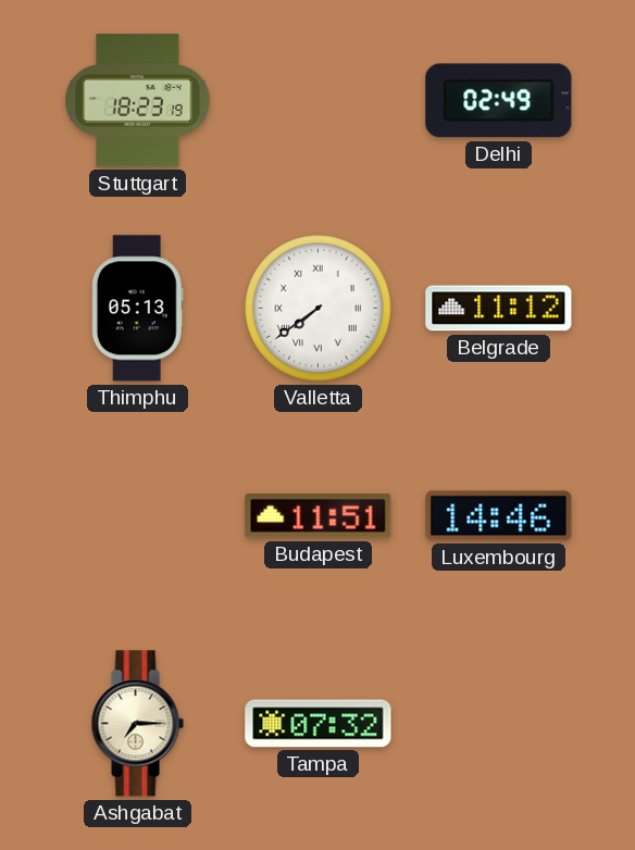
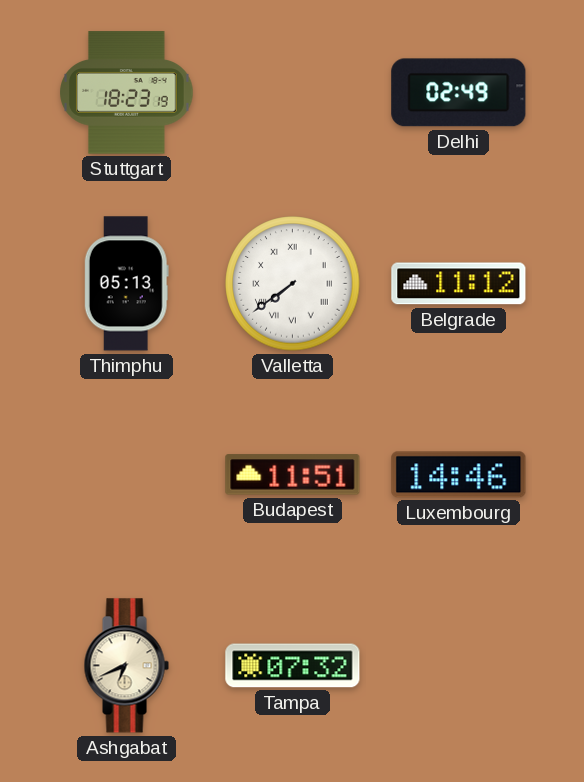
Ashgabat: 7:15 -> 6:41
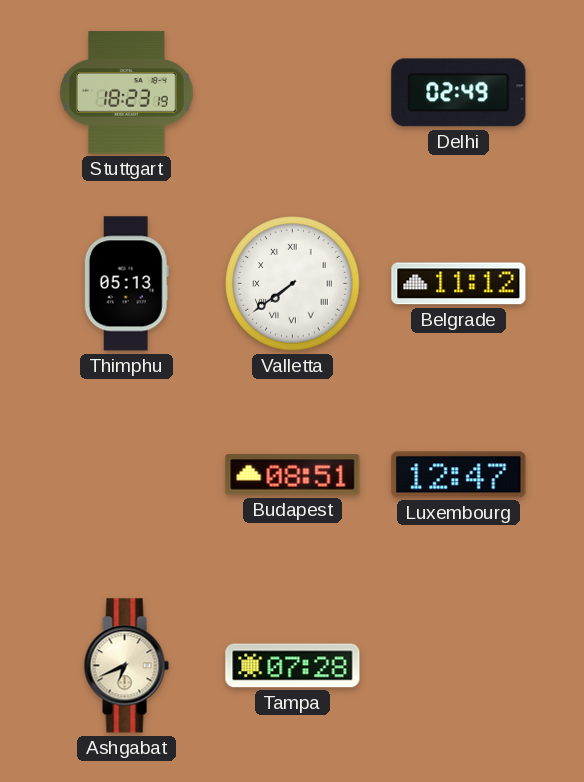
Budapest: 11:51 -> 08:51
Luxembourg: 14:46 -> 12:47
Tampa: 07:32 -> 07:28
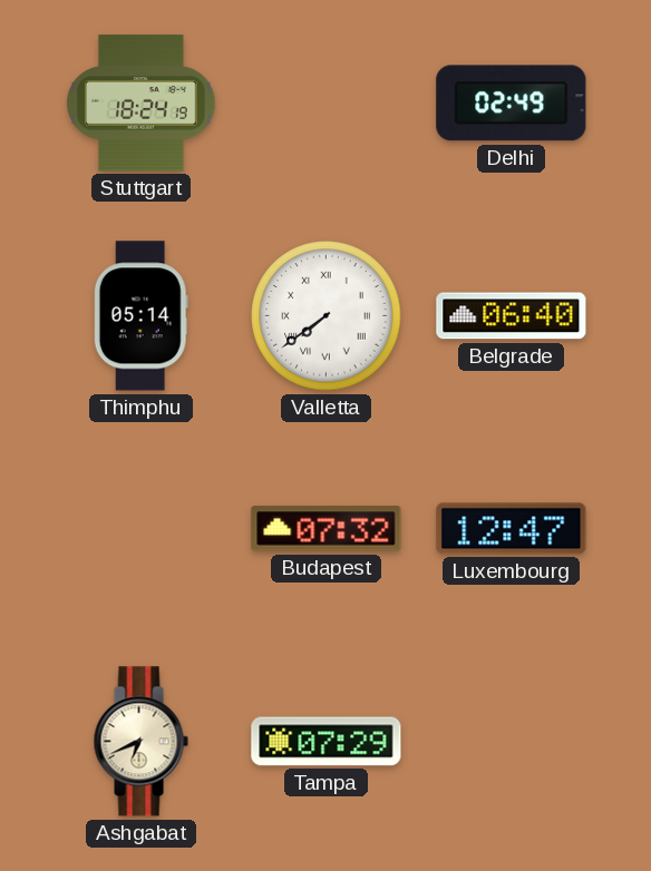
Stuttgart: 18:23 -> 18:24
Thimphu: 05:13 -> 05:14
Belgrade: 11:12 -> 06:40
Budapest: 08:51 -> 07:32
Tampa: 07:28 -> 07:29
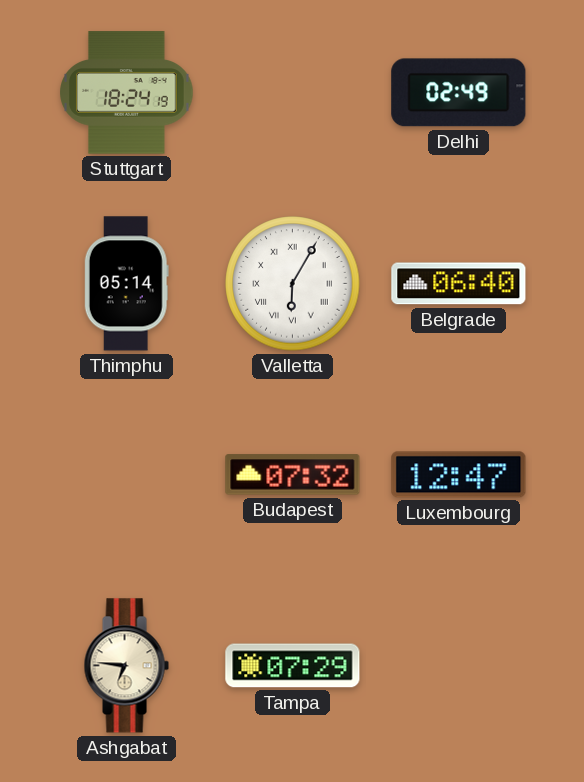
Valletta: 7:39 -> 6:05
Ashgabat: 6:41 -> 6:46
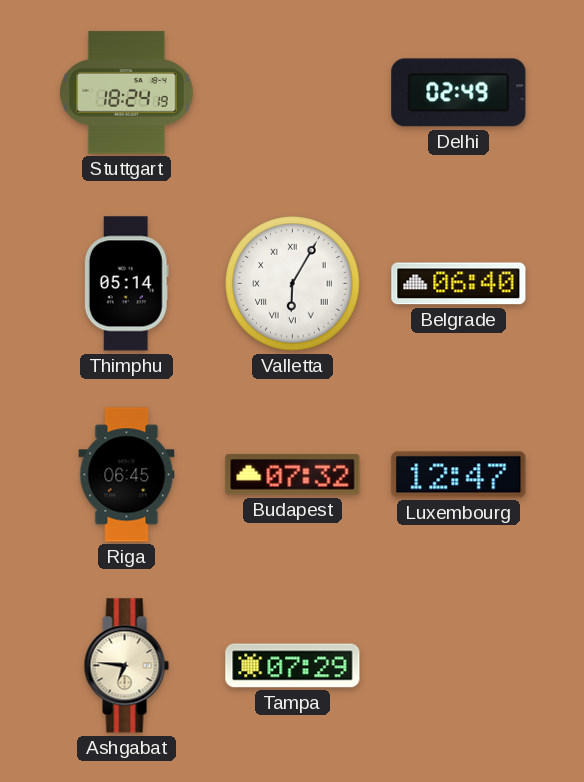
Riga: none -> 06:45
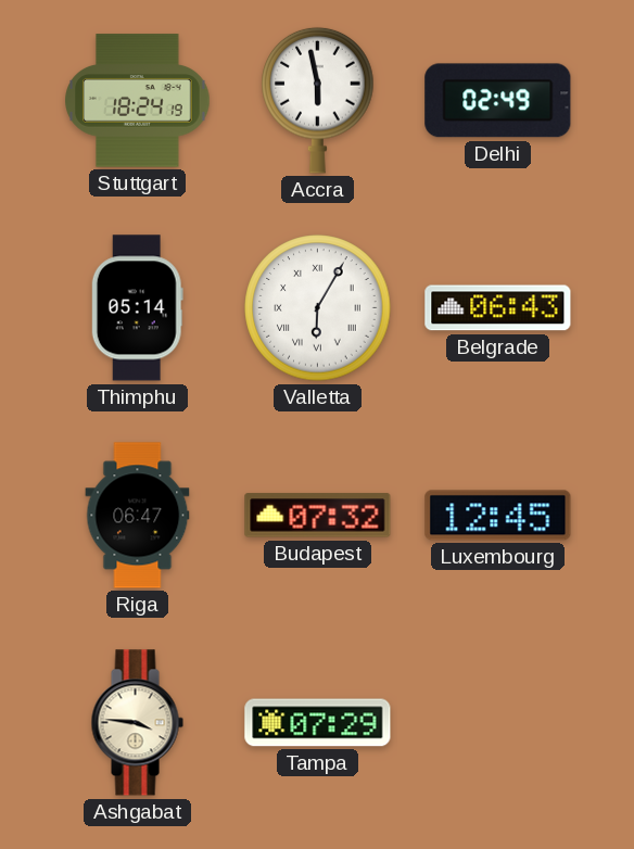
Accra: none -> 5:58
Belgrade: 06:40 -> 06:43
Riga: 06:45 -> 06:47
Luxembourg: 12:47 -> 12:45
Ashgabat: 6:46 -> 3:46
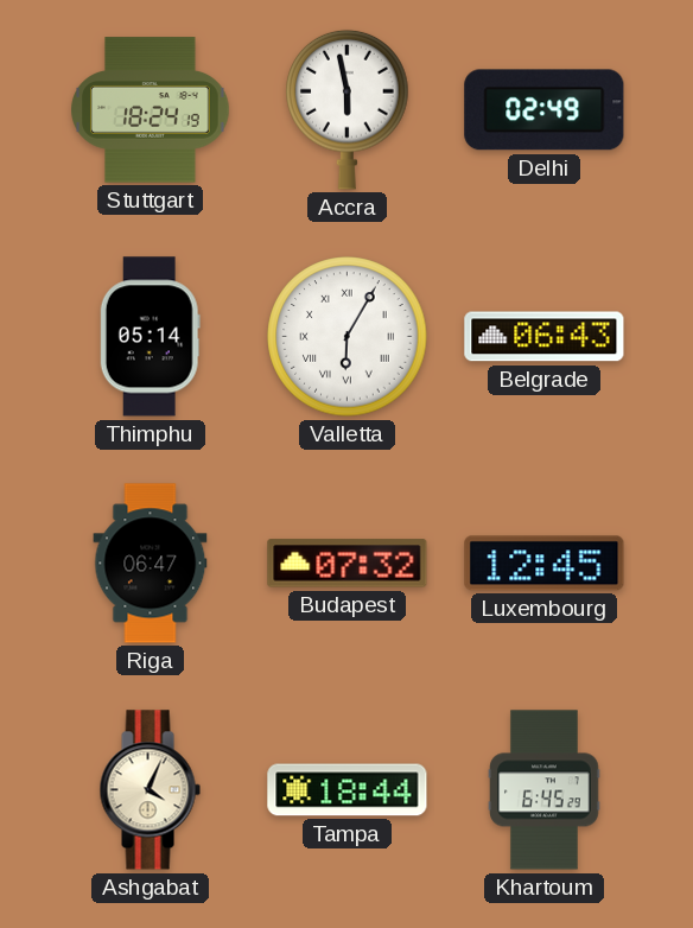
Ashgabat: 3:46 -> 4:04
Tampa: 07:29 -> 18:44
Khartoum: none -> 6:45
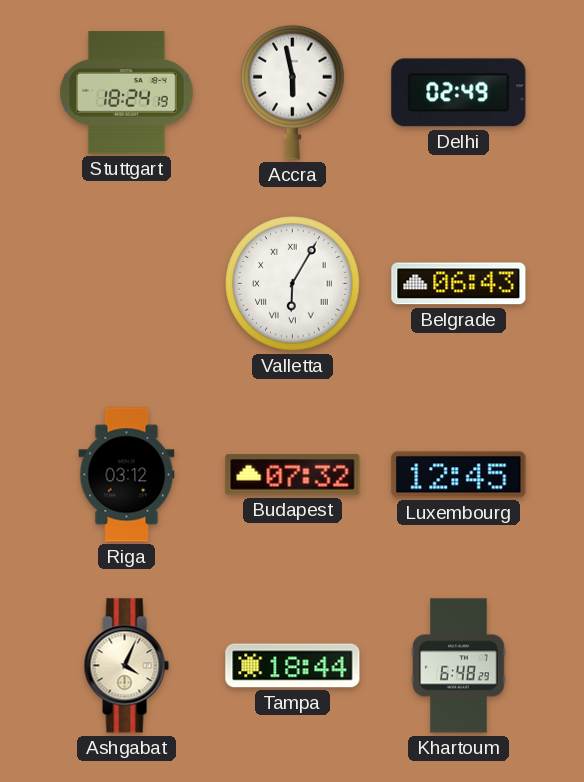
Thimphu: 05:14 -> none
Riga: 06:47 -> 03:12
Khartoum: 6:45 -> 6:48
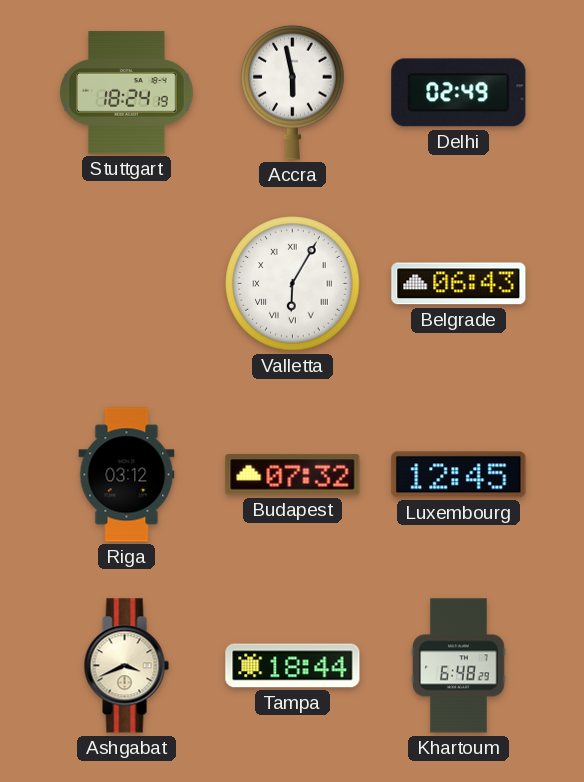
Ashgabat: 4:04 -> 3:41
